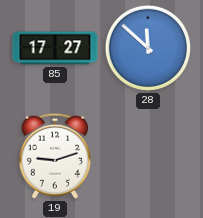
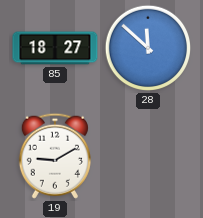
85: 17:27 -> 18:27
19: 9:12 -> 9:10
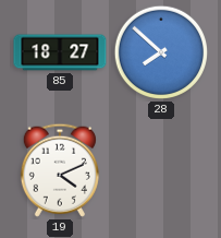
28: 11:52 -> 7:52
19: 9:10 -> 4:11
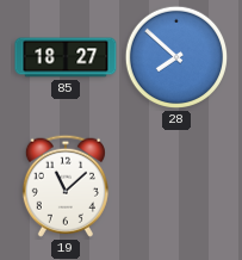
19: 4:11 -> 11:08
